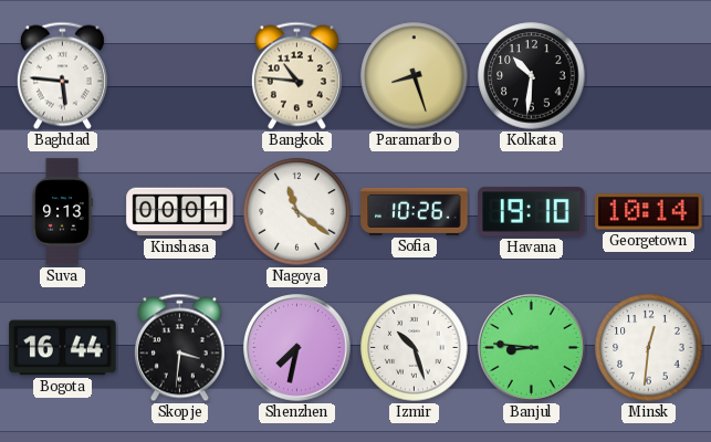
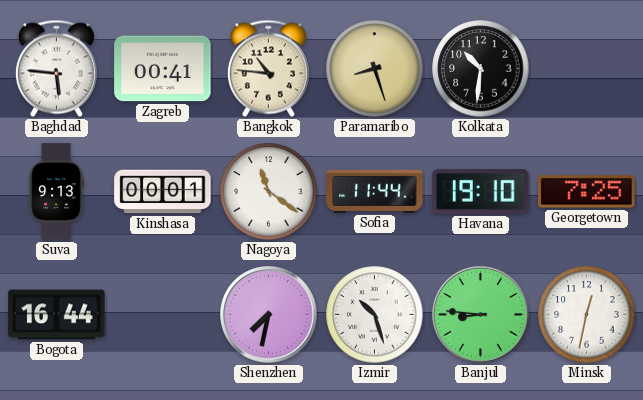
Zagreb: none -> 00:41
Sofia: 10:26 -> 11:44
Georgetown: 10:14 -> 7:25
Skopje: 3:31 -> none
Minsk: 12:31 -> 12:32
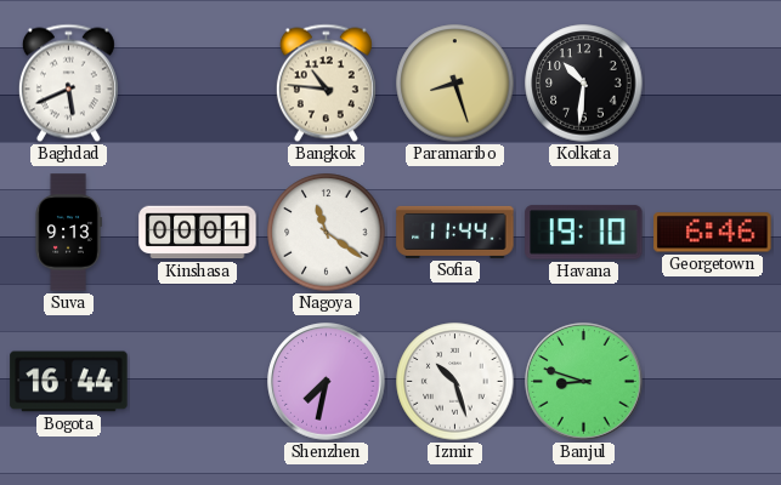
Baghdad: 5:46 -> 5:41
Zagreb: 00:41 -> none
Georgetown: 7:25 -> 6:46
Banjul: 8:46 -> 8:48
Minsk: 12:32 -> none
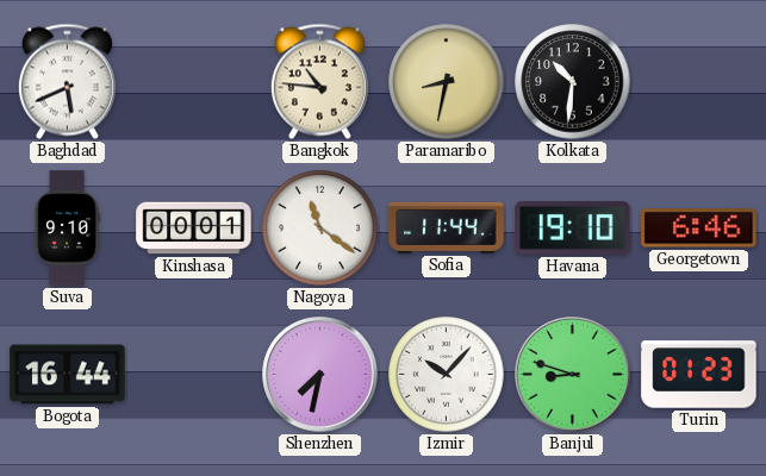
Paramaribo: 8:27 -> 8:32
Suva: 9:13 -> 9:10
Izmir: 10:27 -> 10:07
Turin: none -> 01:23
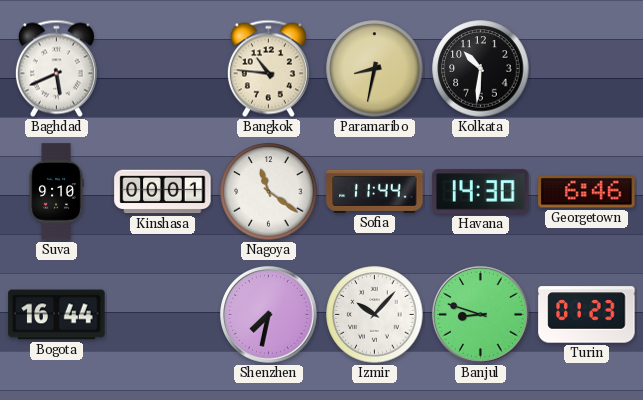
Havana: 19:10 -> 14:30
